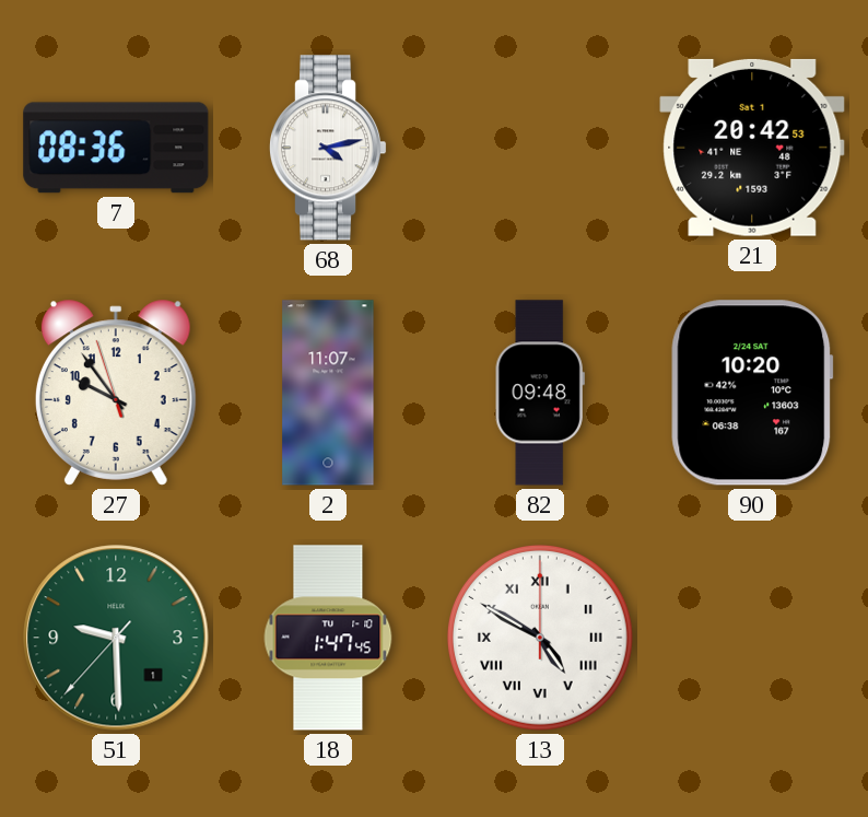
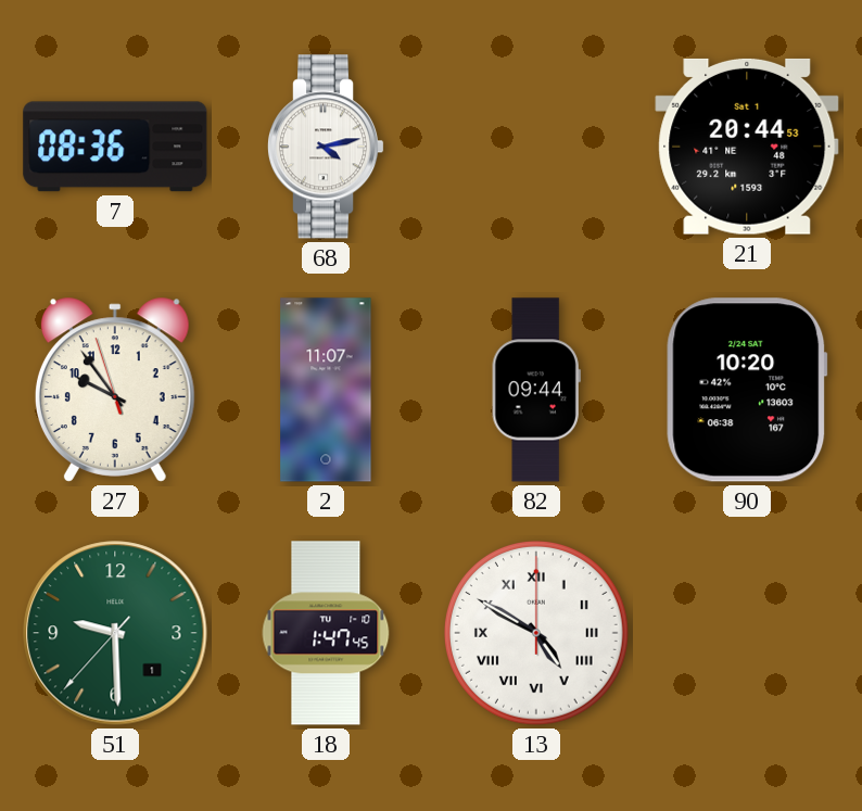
21: 20:42 -> 20:44
82: 09:48 -> 09:44
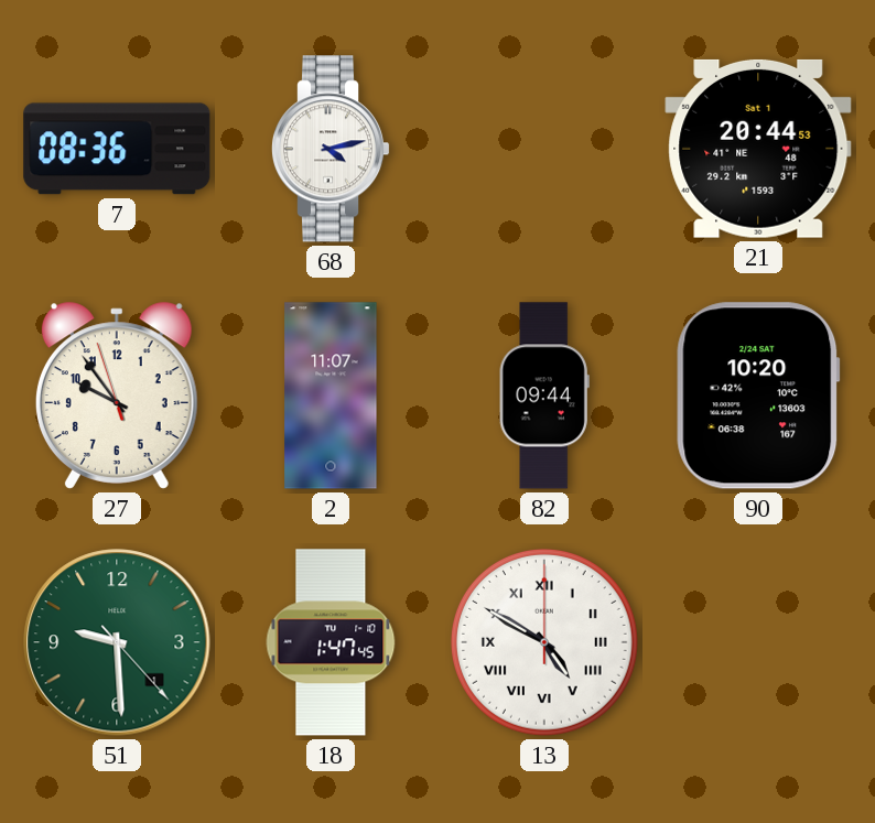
51: 9:29:37 -> 9:29:23
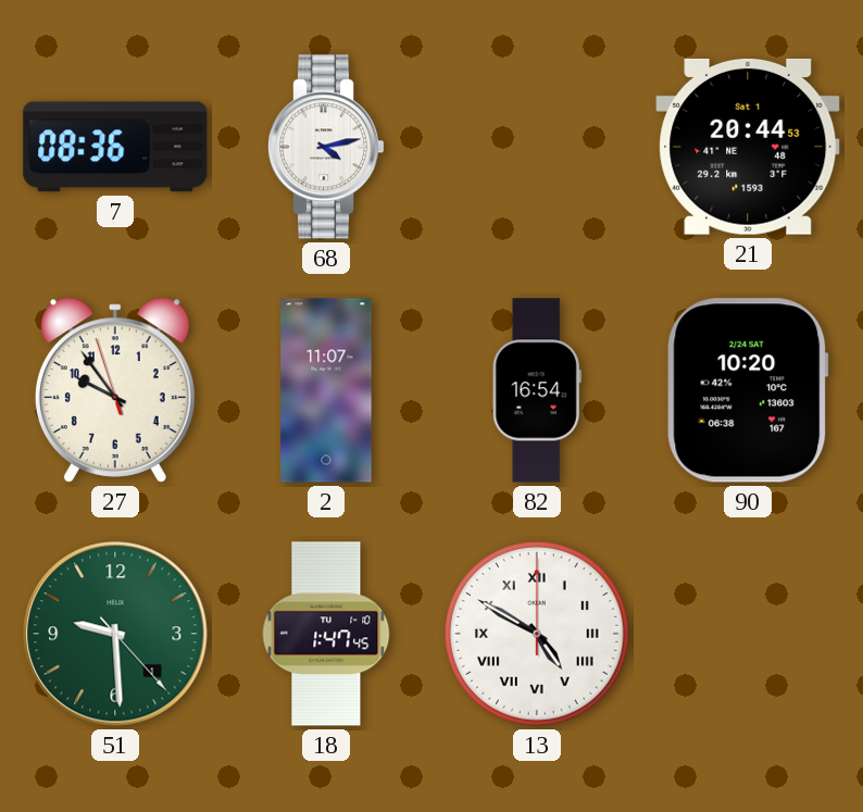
82: 09:44 -> 16:54
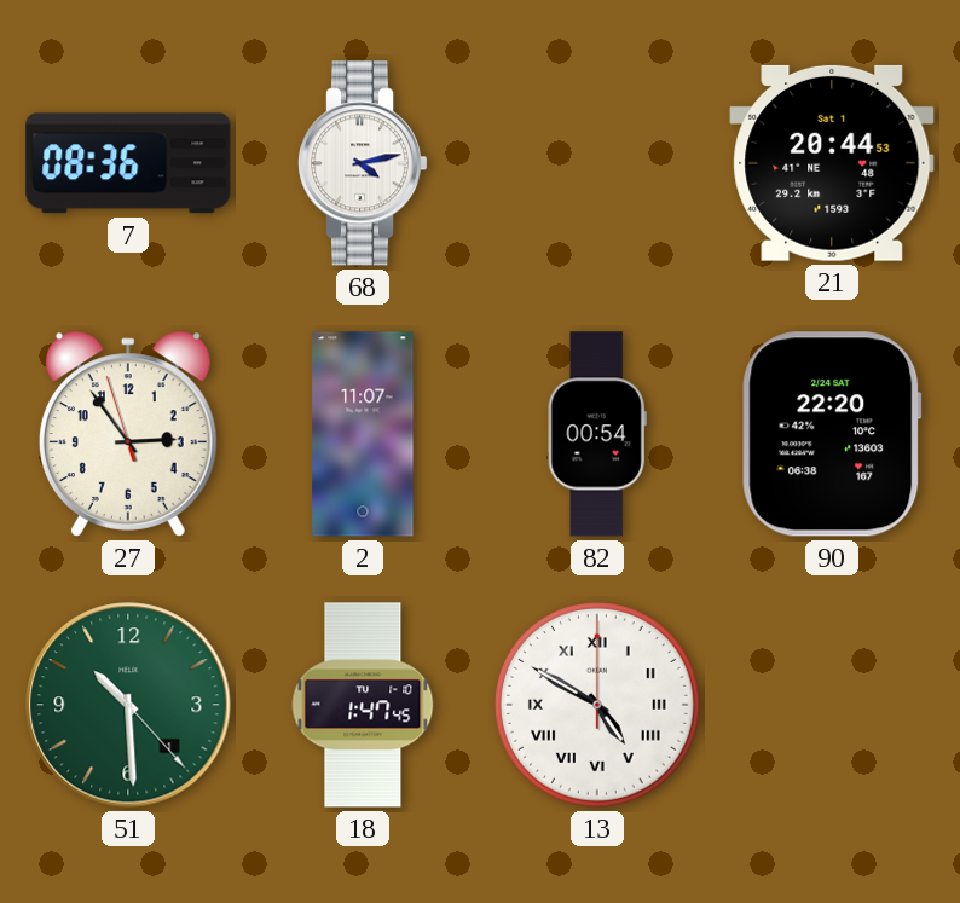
27: 9:53 -> 2:53
82: 16:54 -> 00:54
90: 10:20 -> 22:20
51: 9:29 -> 10:29
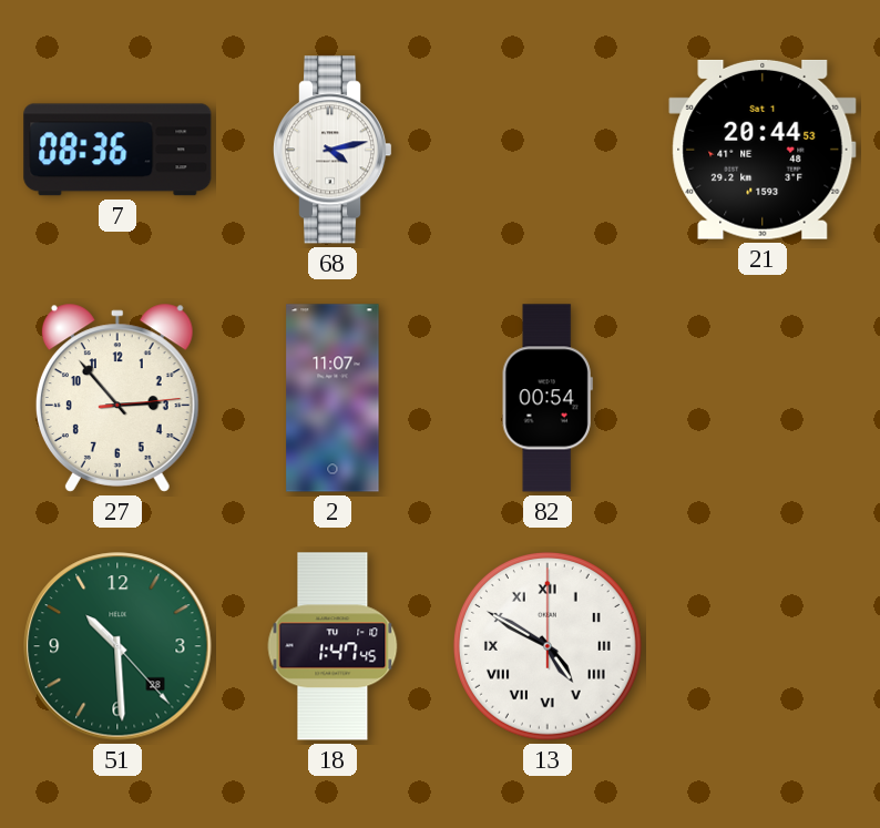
27: 2:53:57 -> 2:53:14
90: 22:20 -> none
51 date: 1 -> 28
